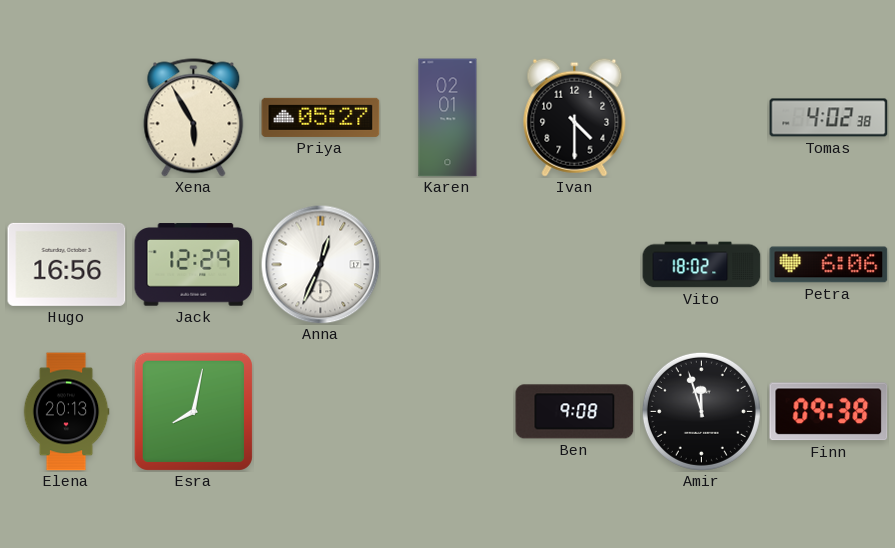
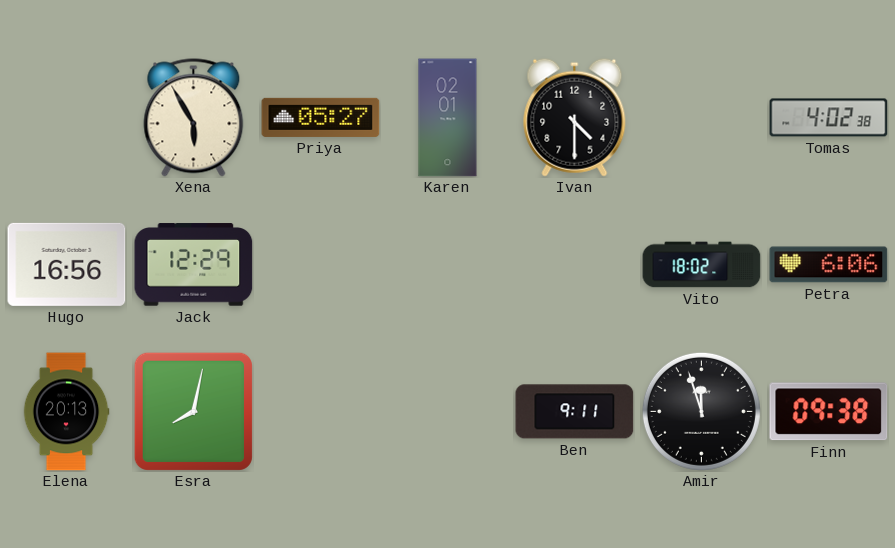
Anna: 12:34 -> none
Ben: 9:08 -> 9:11
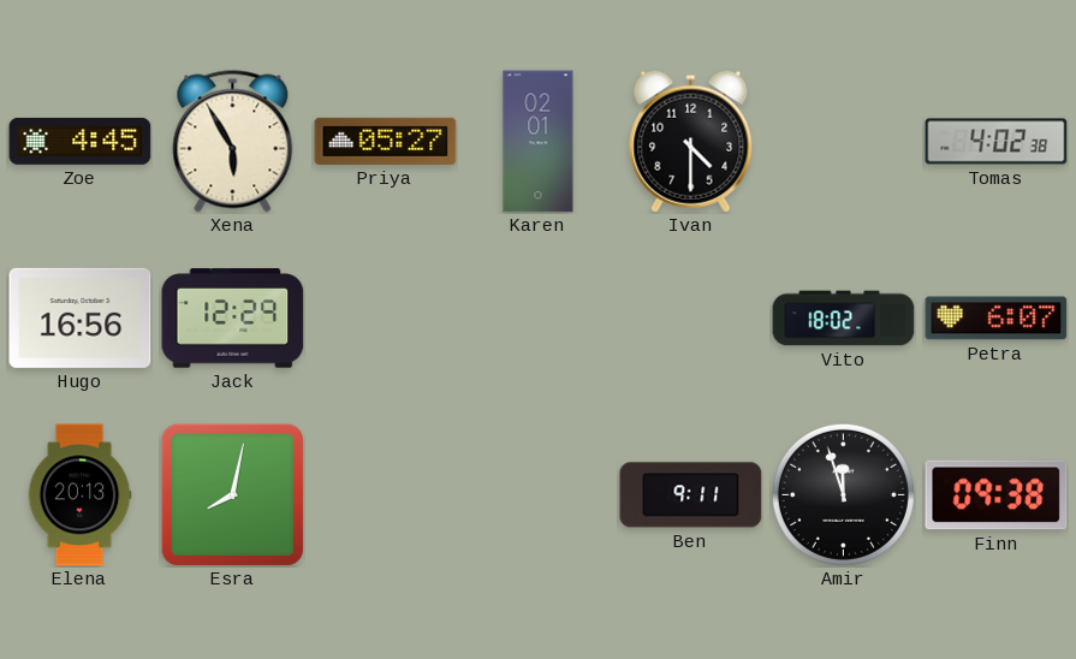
Zoe: none -> 4:45
Petra: 6:06 -> 6:07
